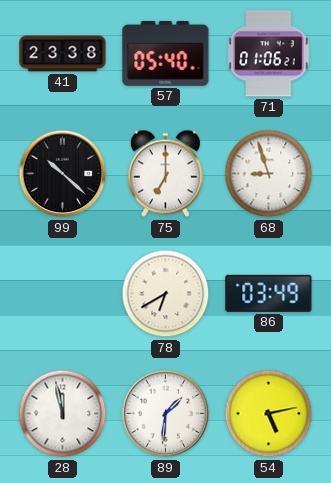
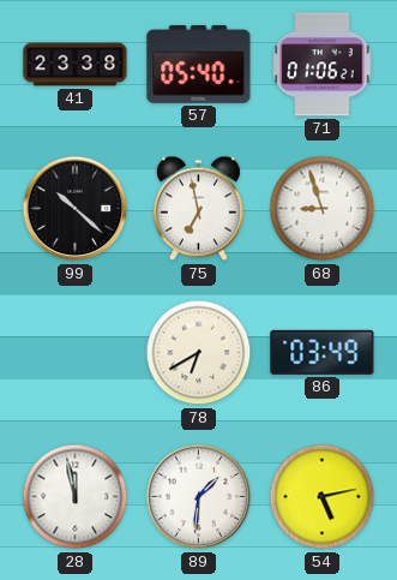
75: 7:00 -> 6:58
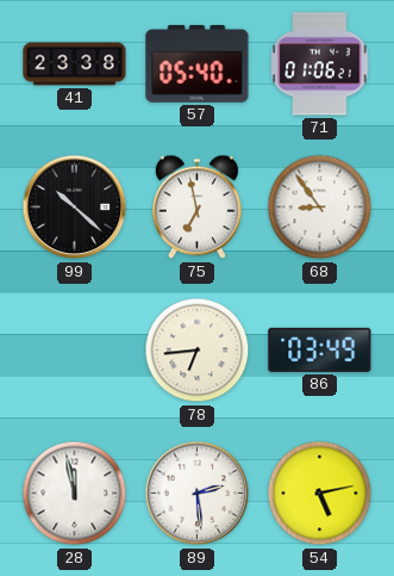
68: 8:57 -> 8:54
78: 6:40 -> 6:44
89: 1:31 -> 2:29
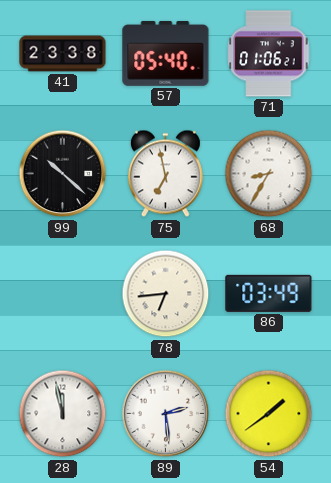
68: 8:54 -> 8:35
54: 5:13 -> 1:39
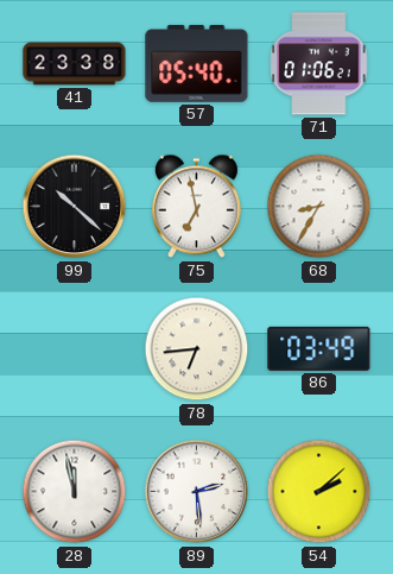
54: 1:39 -> 2:08
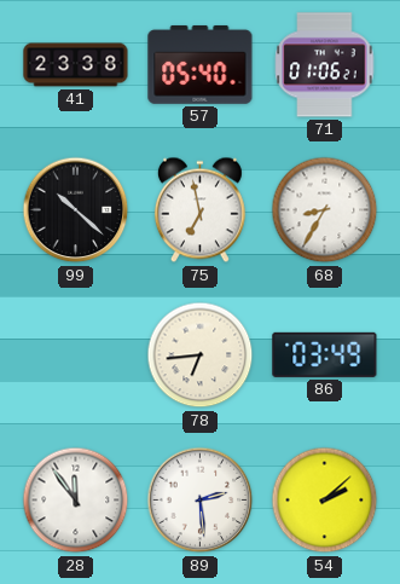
28: 11:58 -> 11:54
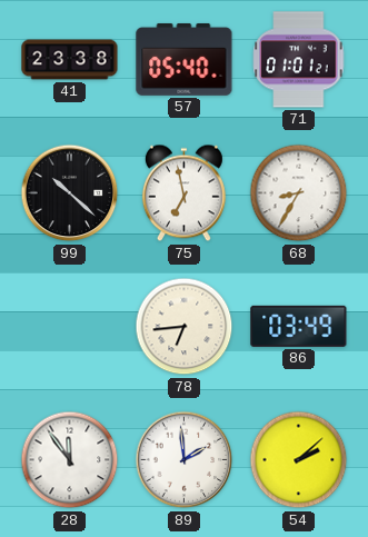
71: 01:06 -> 01:01
89: 2:29 -> 1:59
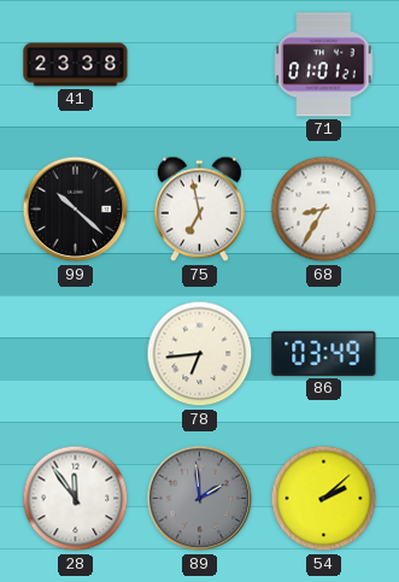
57: 05:40 -> none
89 dial: white -> grey
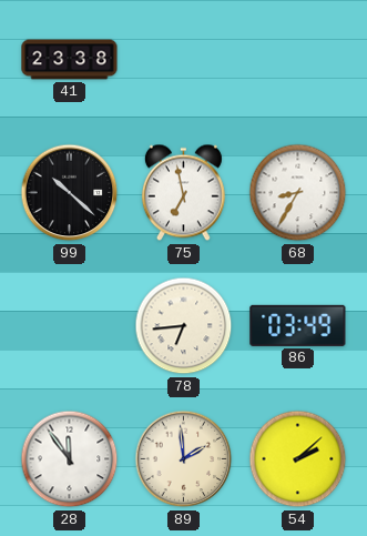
71: 01:01 -> none
89 dial: grey -> cream
